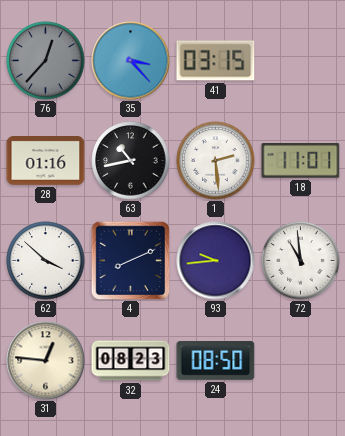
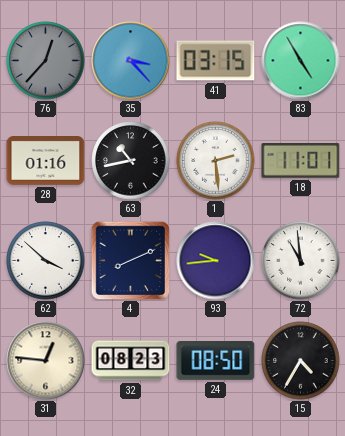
83: none -> 4:55
15: none -> 4:35
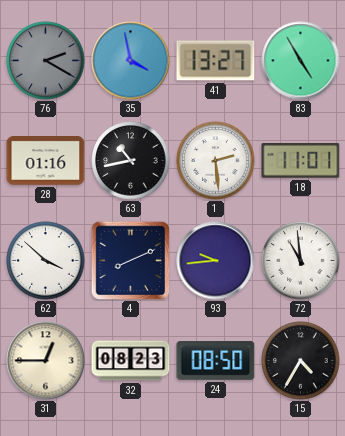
76: 12:37 -> 2:20
35: 3:23 -> 3:58
41: 03:15 -> 13:27
31: 12:46 -> 12:45
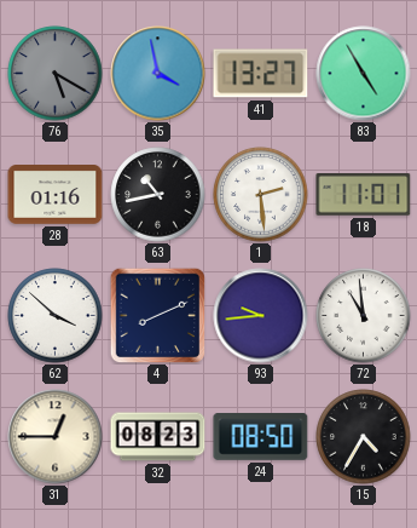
76: 2:20 -> 5:20
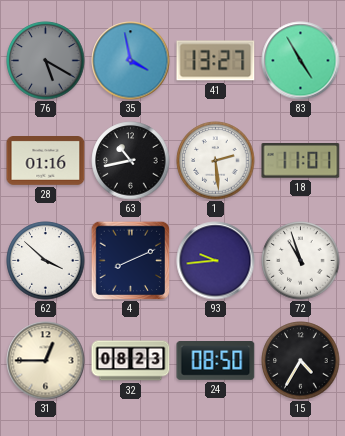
72: 10:59 -> 10:57
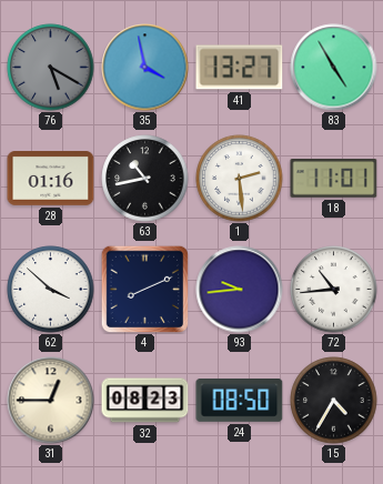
72: 10:57 -> 10:44
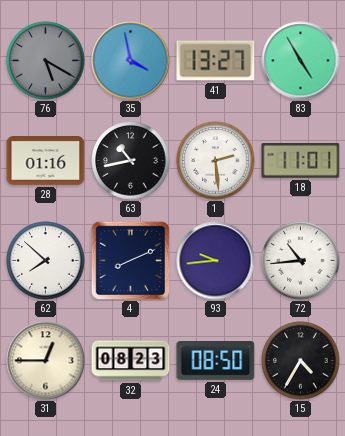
62: 3:52 -> 7:52
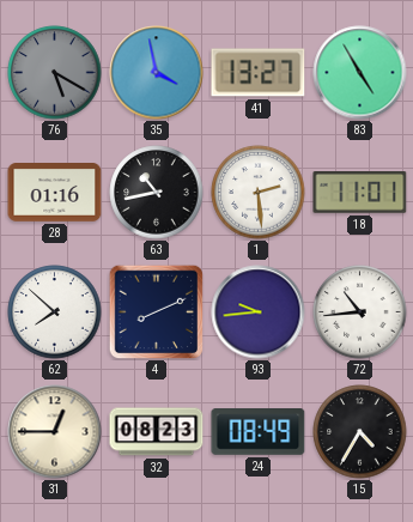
24: 08:50 -> 08:49
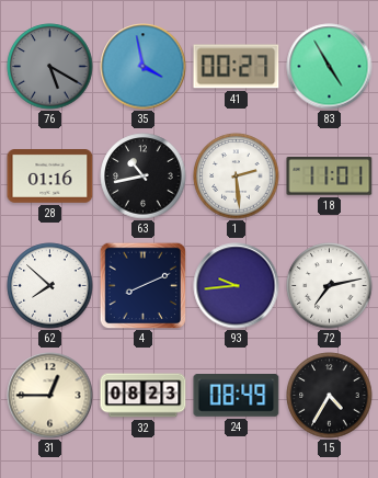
41: 13:27 -> 00:27
72: 10:44 -> 7:13
